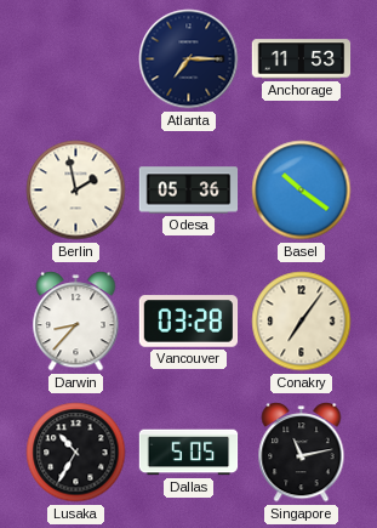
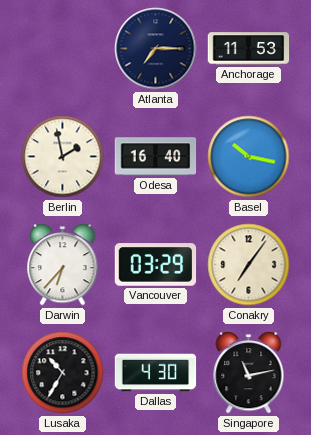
Odesa: 05:36 -> 16:40
Basel: 10:21 -> 10:17
Darwin: 8:37 -> 6:37
Vancouver: 03:28 -> 03:29
Dallas: 5:05 -> 4:30
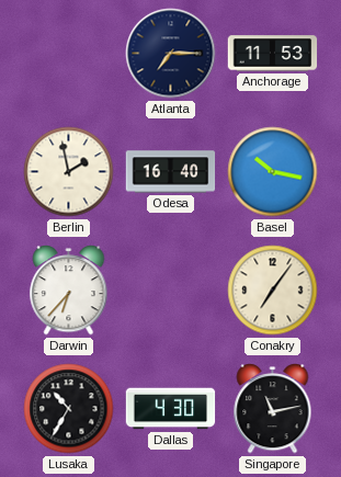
Vancouver: 03:29 -> none
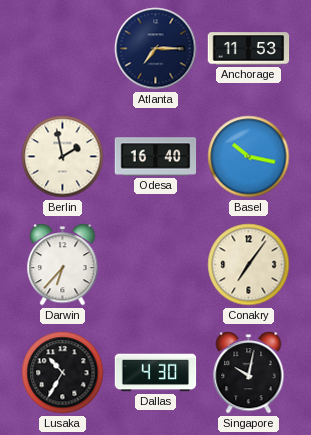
Singapore: 11:13 -> 10:02
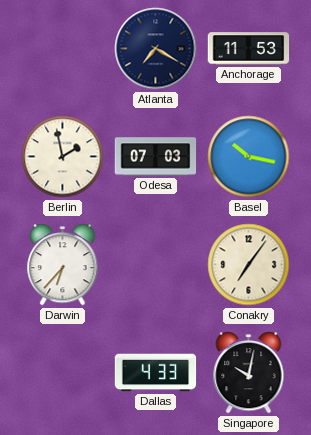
Atlanta: 7:15 -> 7:20
Odesa: 16:40 -> 07:03
Lusaka: 10:35 -> none
Dallas: 4:30 -> 4:33
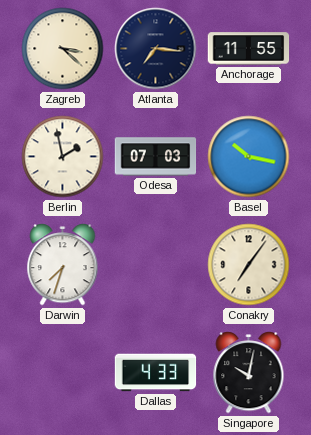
Zagreb: none -> 3:22
Atlanta: 7:20 -> 7:16
Anchorage: 11:53 -> 11:55
Darwin: 6:37 -> 7:33
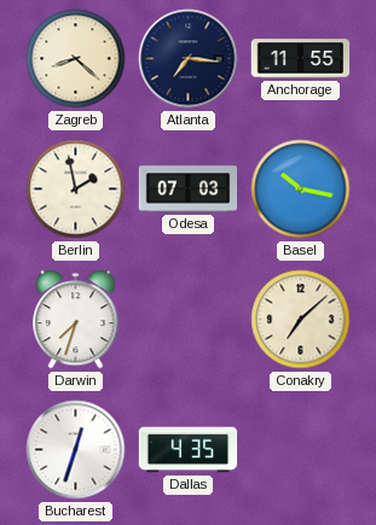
Zagreb: 3:22 -> 8:22
Conakry: 7:06 -> 7:08
Bucharest: none -> 12:33
Dallas: 4:33 -> 4:35
Singapore: 10:02 -> none
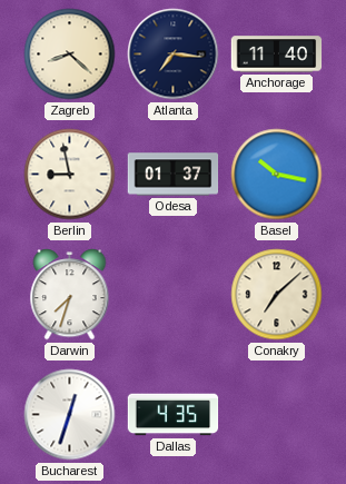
Anchorage: 11:55 -> 11:40
Berlin: 1:58 -> 8:58
Odesa: 07:03 -> 01:37
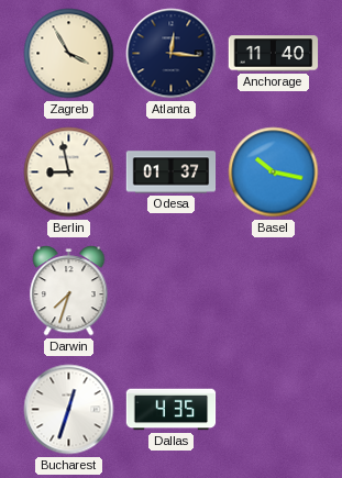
Zagreb: 8:22 -> 3:55
Atlanta: 7:16 -> 12:16
Conakry: 7:08 -> none
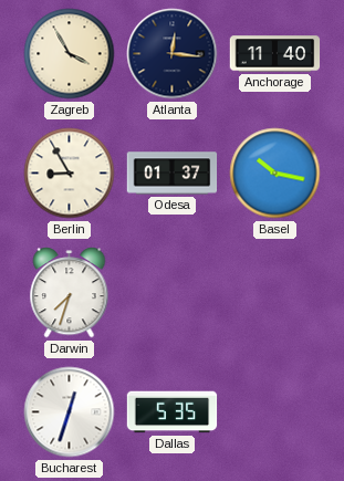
Berlin: 8:58 -> 8:55
Dallas: 4:35 -> 5:35
